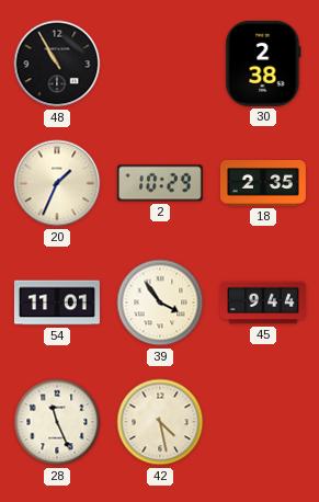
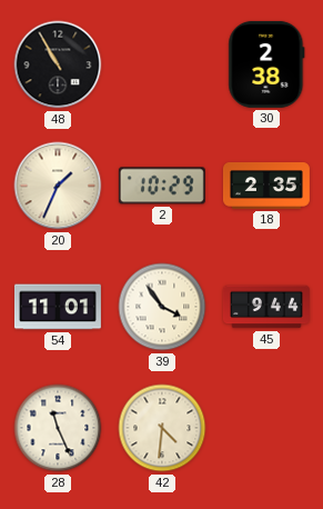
42: 4:28 -> 4:31
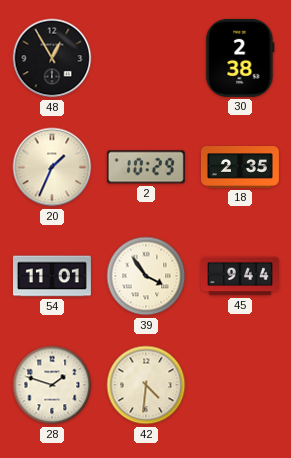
48: 10:55 -> 12:55
28: 11:26 -> 1:48
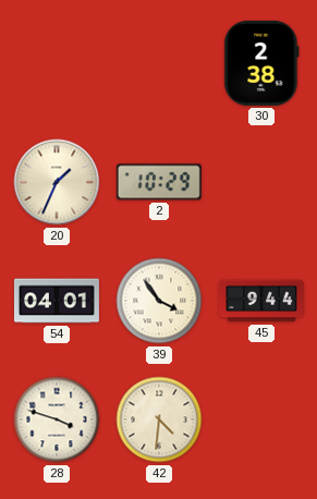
48: 12:55 -> none
18: 2:35 -> none
54: 11:01 -> 04:01
28: 1:48 -> 3:48
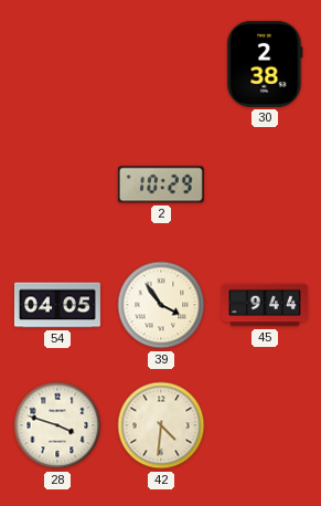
20: 1:34 -> none
54: 04:01 -> 04:05
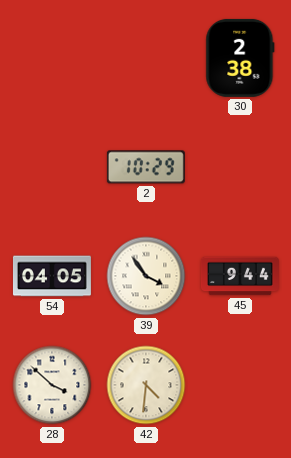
28: 3:48 -> 3:52
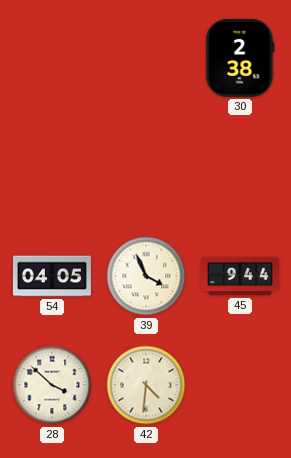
2: 10:29 -> none
39: 3:54 -> 3:56
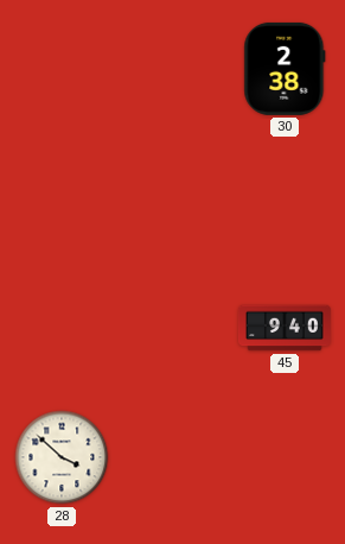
54: 04:05 -> none
39: 3:56 -> none
45: 9:44 -> 9:40
42: 4:31 -> none
